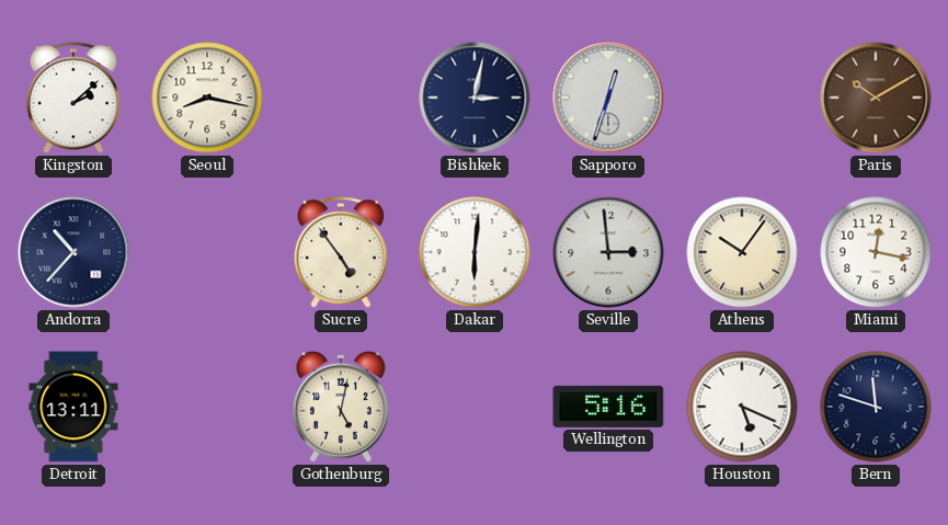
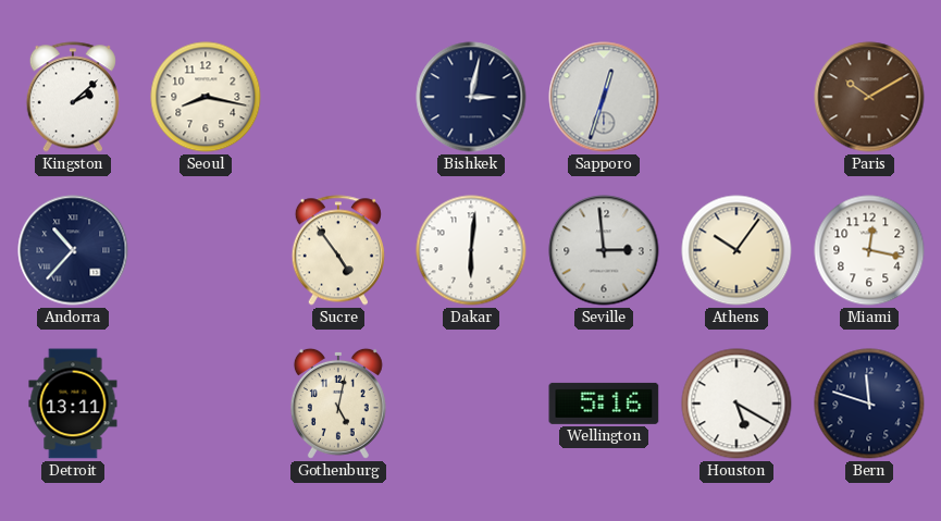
Houston: 5:19 -> 5:20
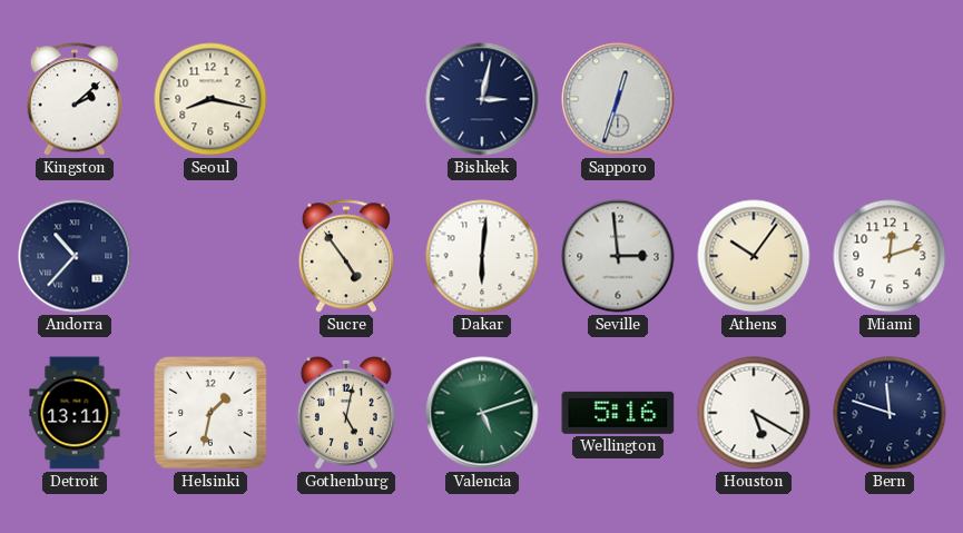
Paris: 10:10 -> none
Miami: 12:17 -> 12:12
Helsinki: none -> 1:32
Valencia: none -> 5:12
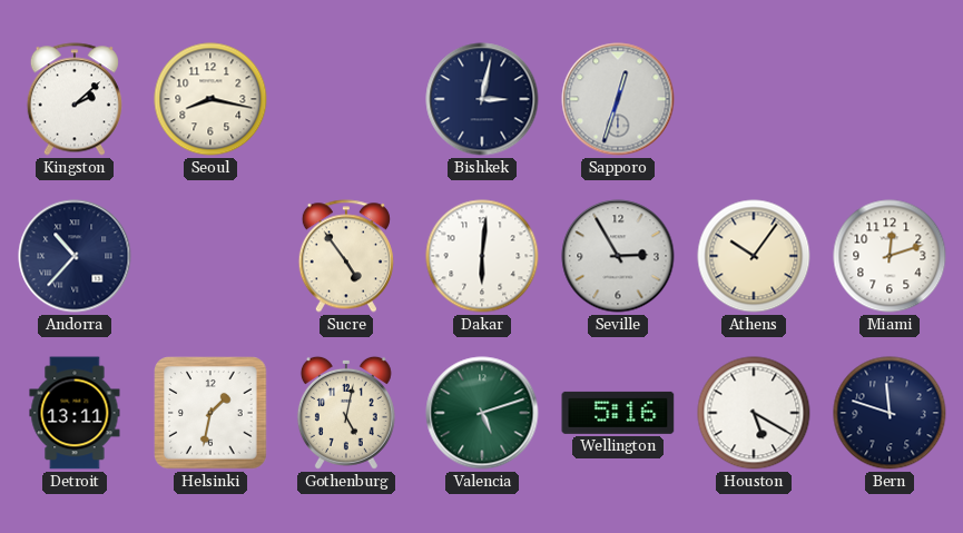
Seville: 2:59 -> 2:55
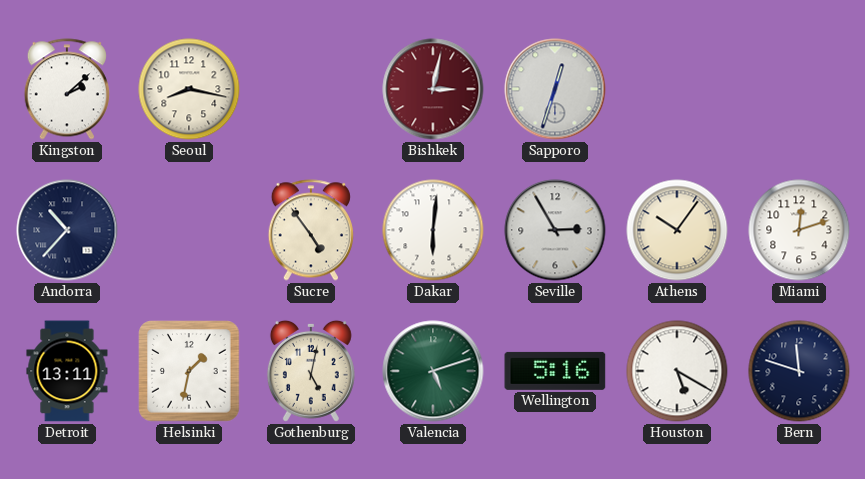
Bishkek dial: navy -> burgundy
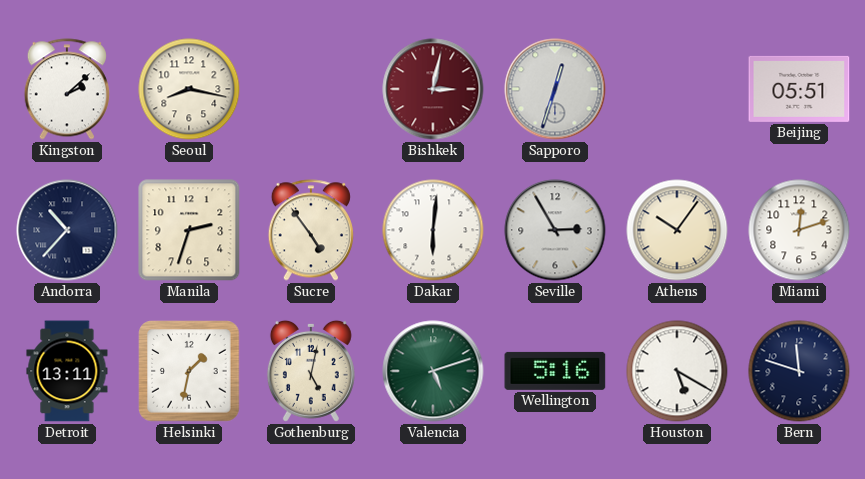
Beijing: none -> 05:51
Manila: none -> 2:33
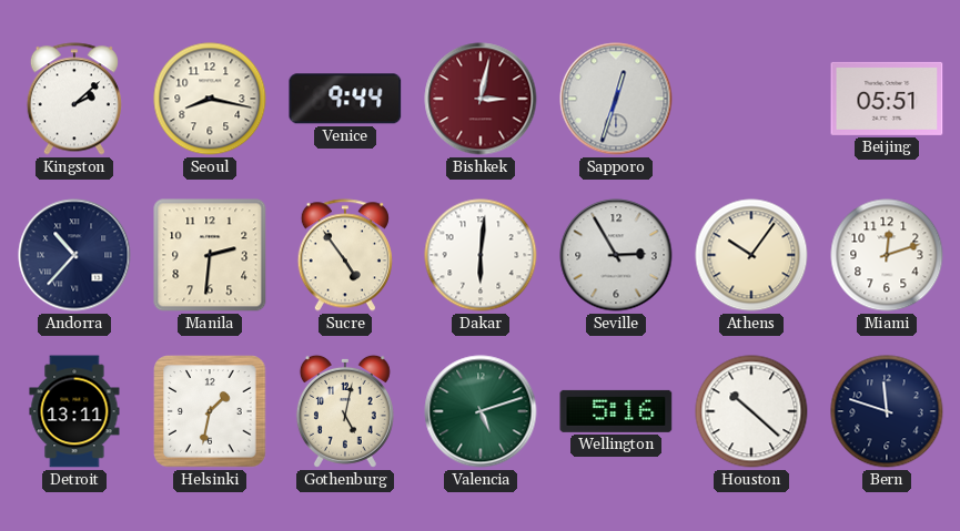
Venice: none -> 9:44
Manila: 2:33 -> 2:31
Houston: 5:20 -> 10:22
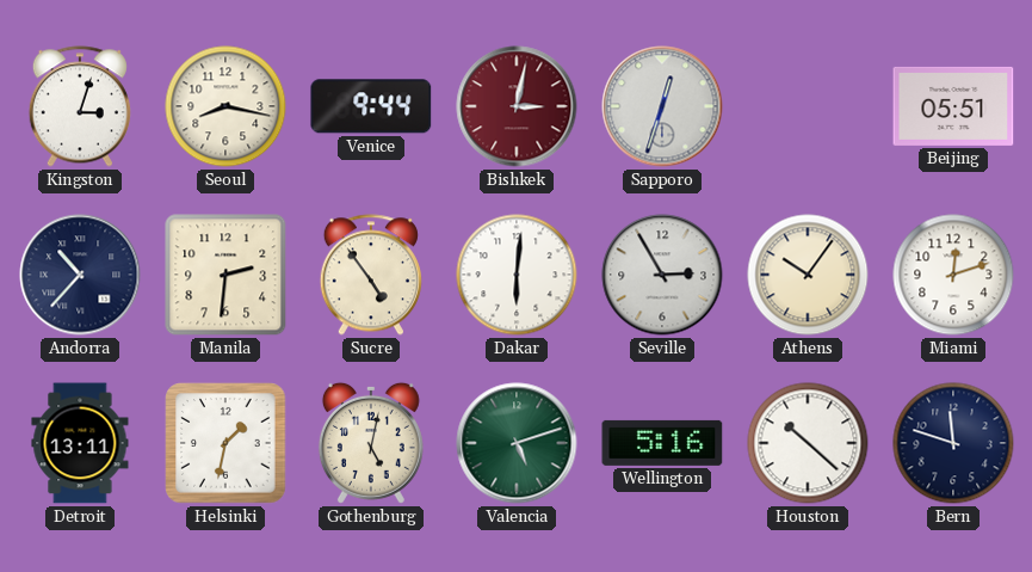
Kingston: 2:08 -> 3:03
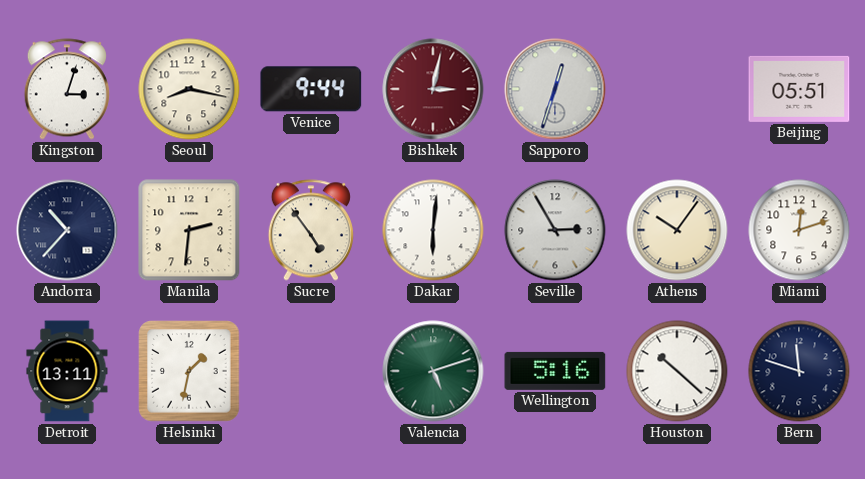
Gothenburg: 5:02 -> none
